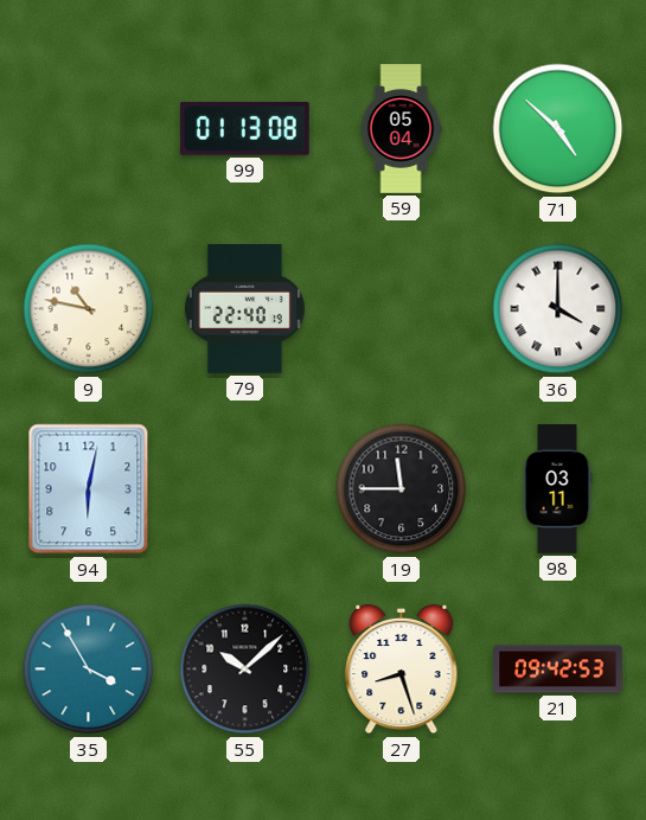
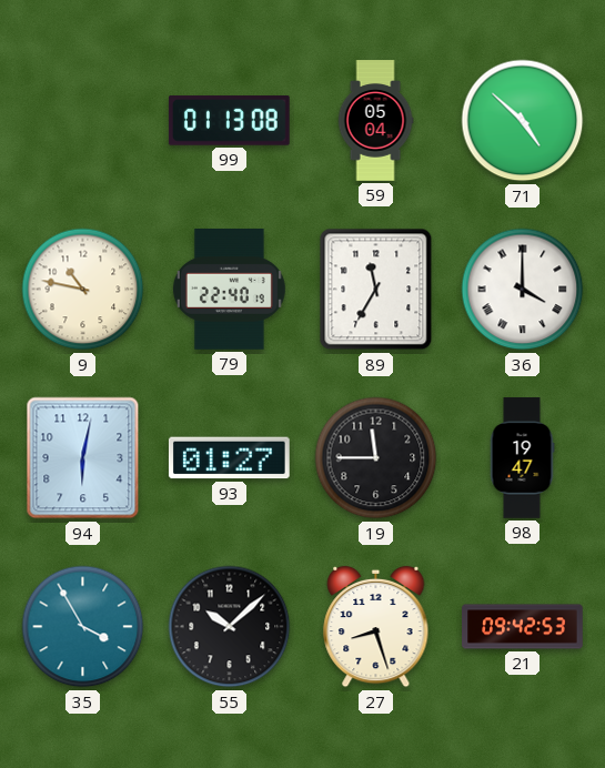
89: none -> 11:35
93: none -> 01:27
98: 03:11 -> 19:47
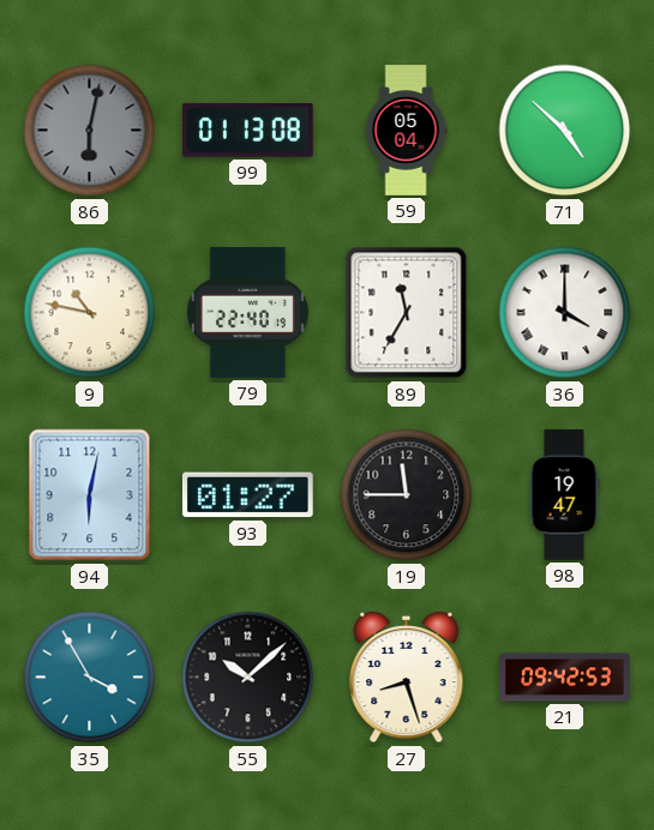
86: none -> 6:02
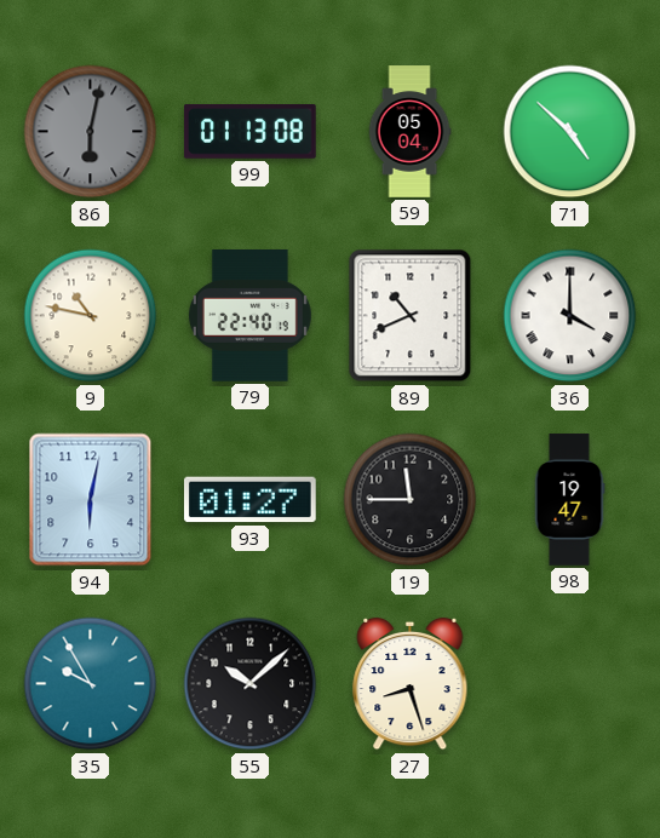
89: 11:35 -> 10:41
35: 3:55 -> 9:55
21: 09:42 -> none
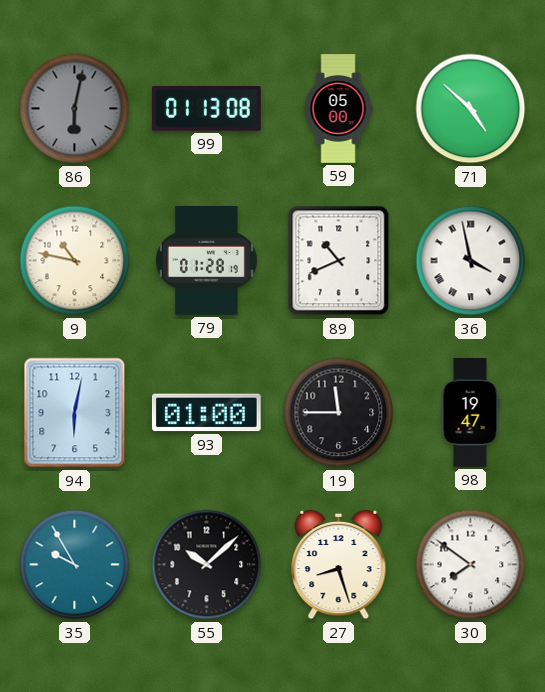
59: 05:04 -> 05:00
79: 22:40 -> 01:28
36: 4:00 -> 3:58
93: 01:27 -> 01:00
30: none -> 7:51
